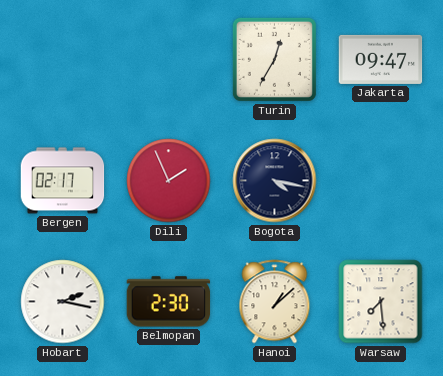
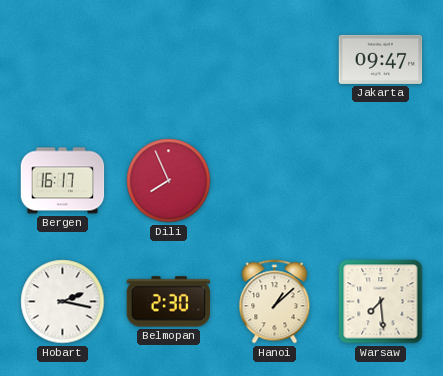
Turin: 12:35 -> none
Bergen: 02:17 -> 16:17
Dili: 1:56 -> 7:56
Bogota: 4:17 -> none
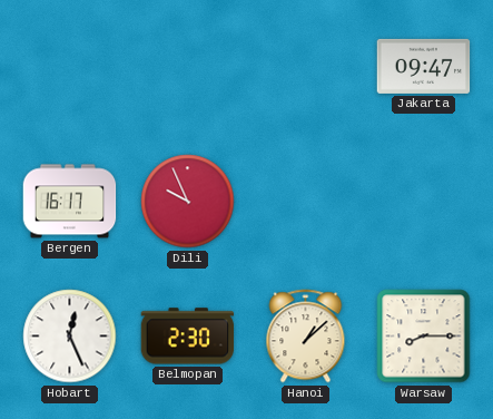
Dili: 7:56 -> 9:56
Hobart: 2:17 -> 12:26
Warsaw: 7:29 -> 8:15
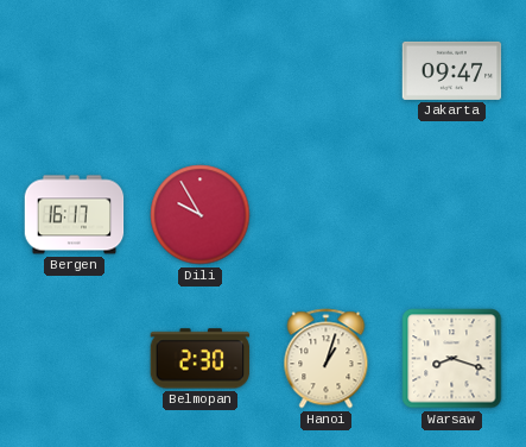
Dili: 9:56 -> 9:55
Hobart: 12:26 -> none
Hanoi: 1:08 -> 1:03
Warsaw: 8:15 -> 8:18
